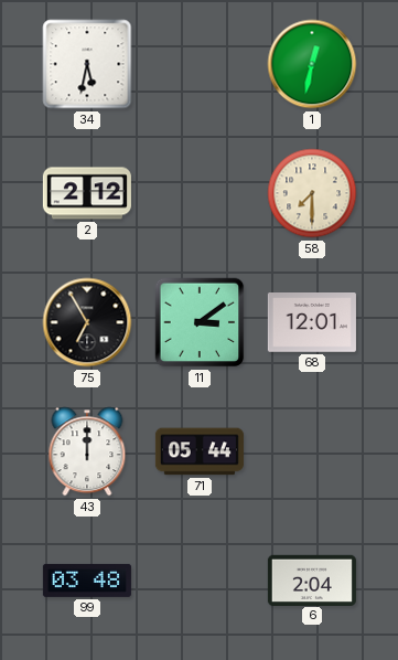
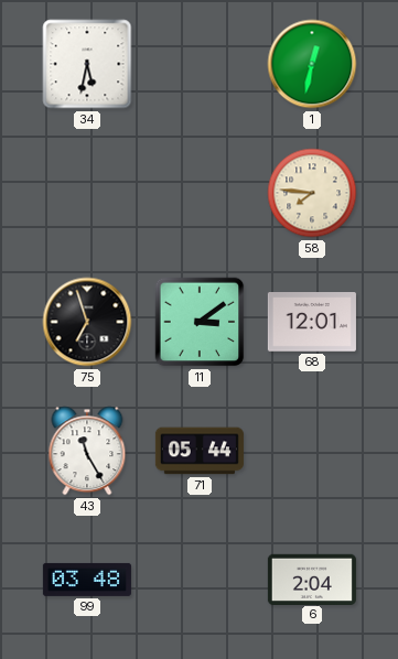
2: 2:12 -> none
58: 7:30 -> 7:46
75: 6:55 -> 6:57
43: 12:00 -> 11:25
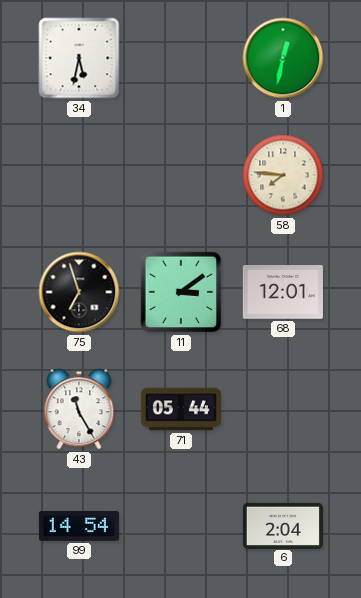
99: 03:48 -> 14:54
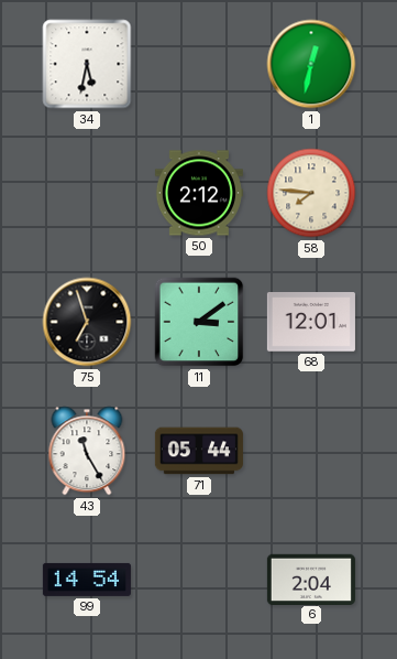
50: none -> 2:12
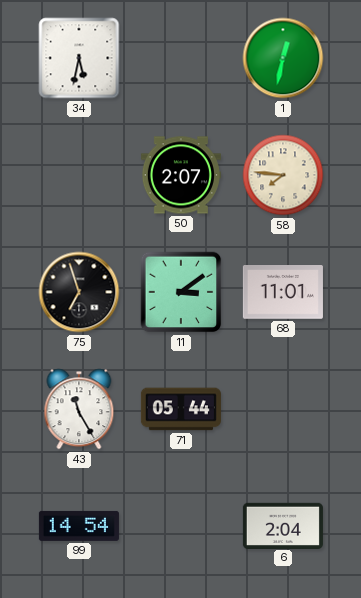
50: 2:12 -> 2:07
68: 12:01 -> 11:01
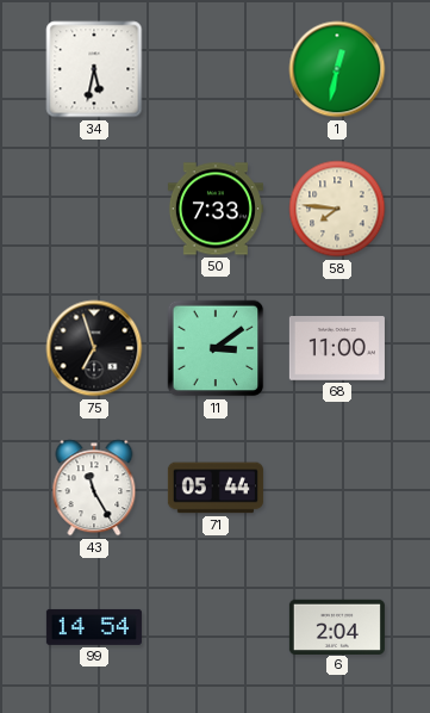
50: 2:07 -> 7:33
68: 11:01 -> 11:00
